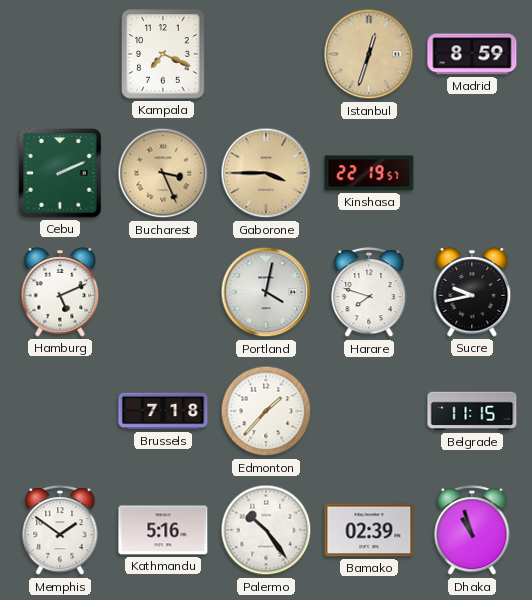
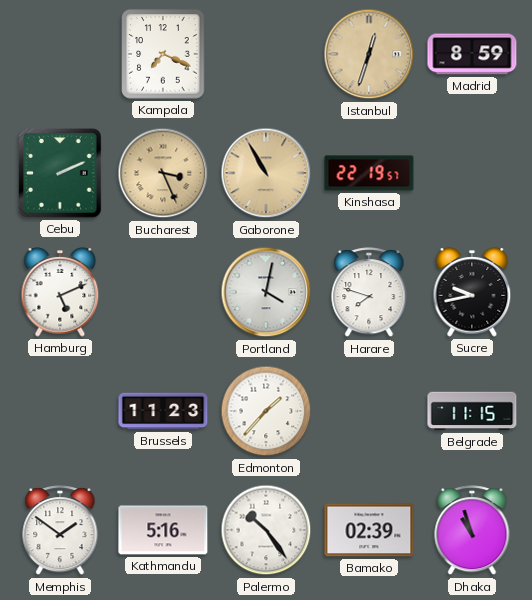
Gaborone: 3:45 -> 10:55
Brussels: 7:18 -> 11:23
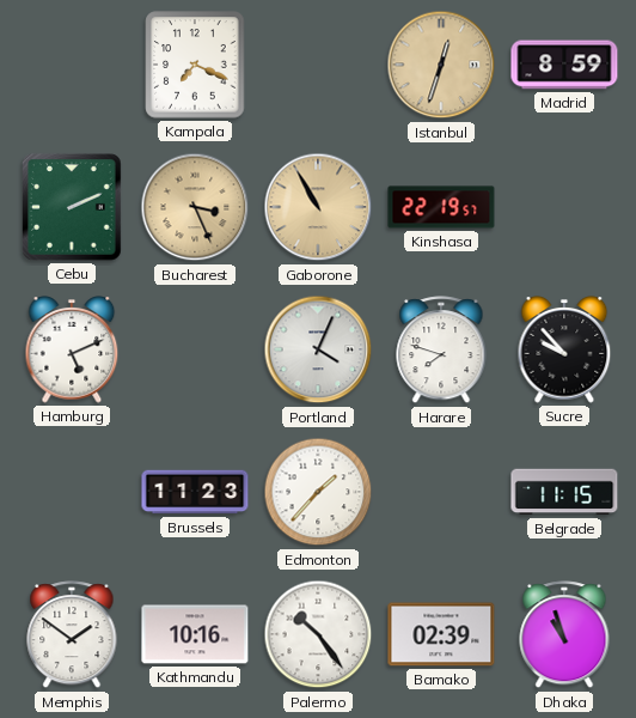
Portland: 4:02 -> 4:04
Sucre: 9:43 -> 9:53
Kathmandu: 5:16 -> 10:16
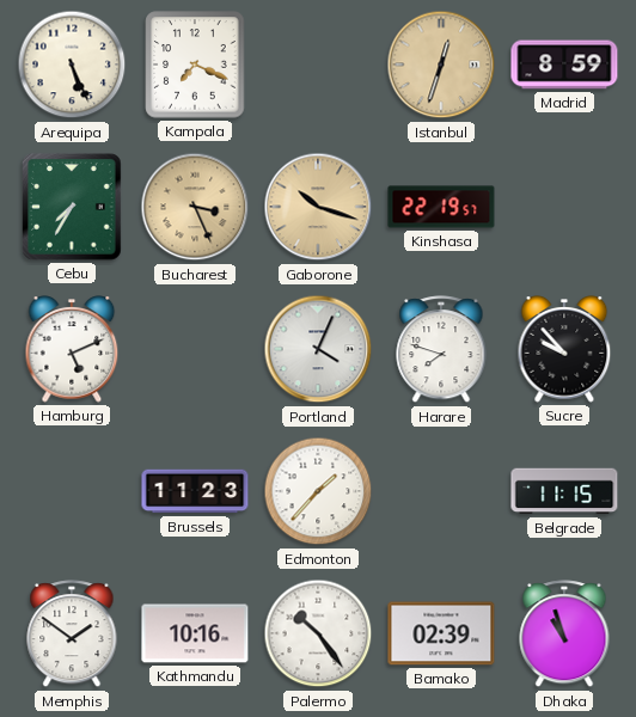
Arequipa: none -> 5:26
Cebu: 2:11 -> 7:35
Gaborone: 10:55 -> 10:18
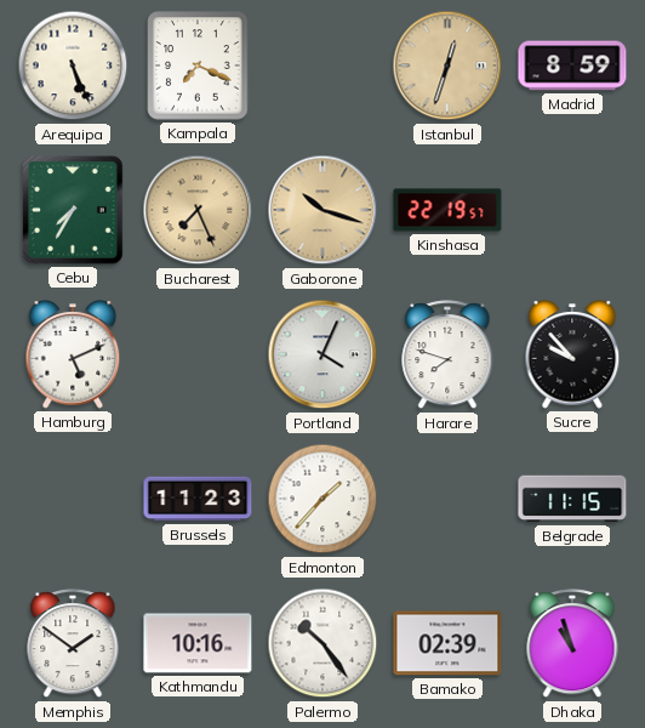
Bucharest: 3:26 -> 7:26
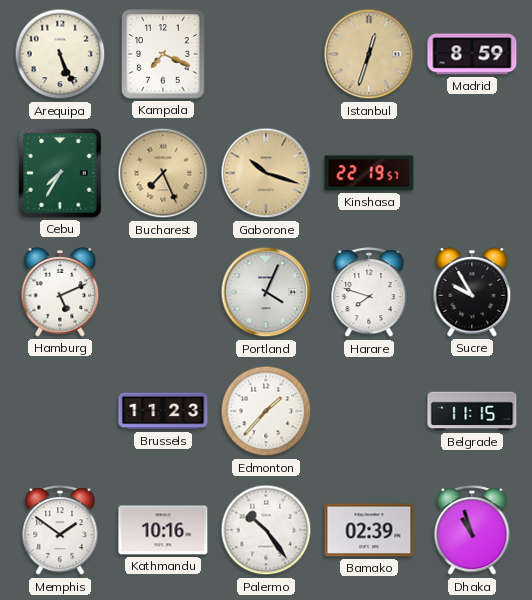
Sucre: 9:53 -> 9:55
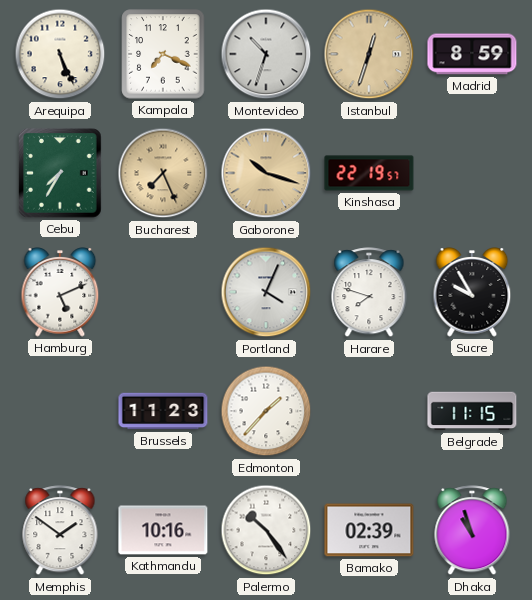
Montevideo: none -> 10:33
